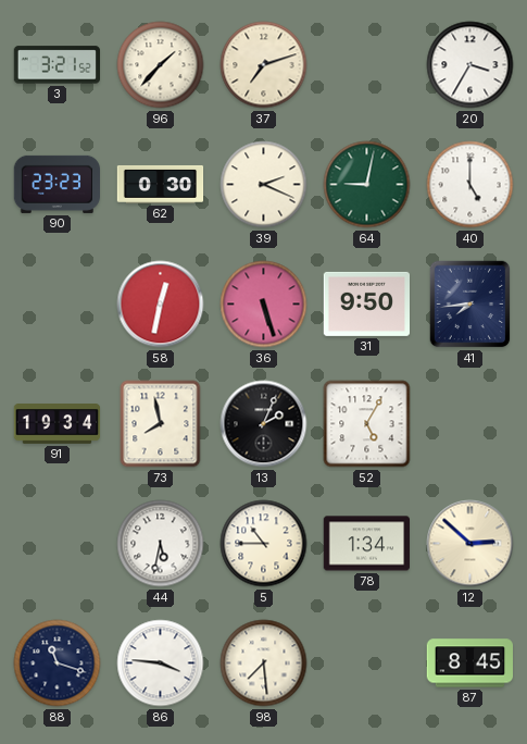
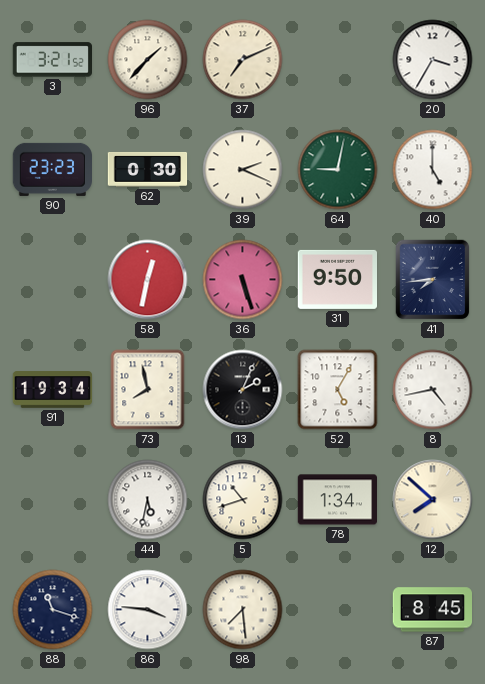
37: 7:12 -> 7:11
8: none -> 4:43
5: 10:45 -> 10:42
12: 2:52 -> 7:52
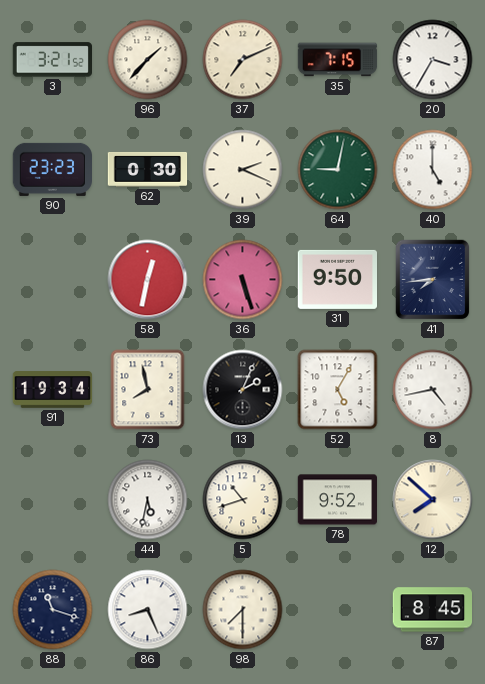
35: none -> 7:15
78: 1:34 -> 9:52
86: 3:46 -> 8:26
98: 7:29 -> 7:30
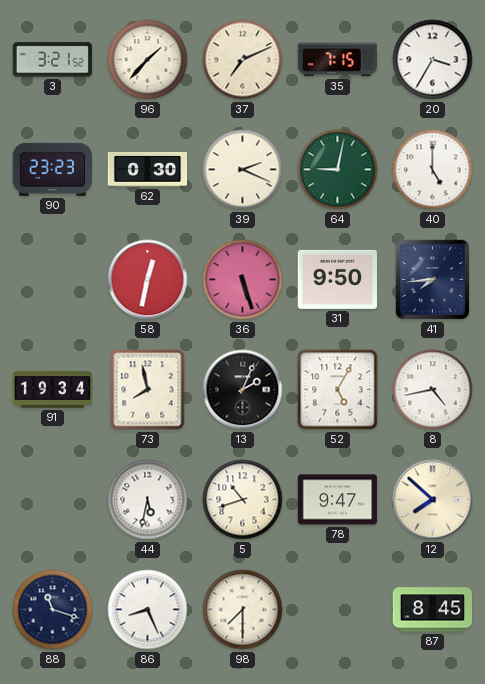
78: 9:52 -> 9:47
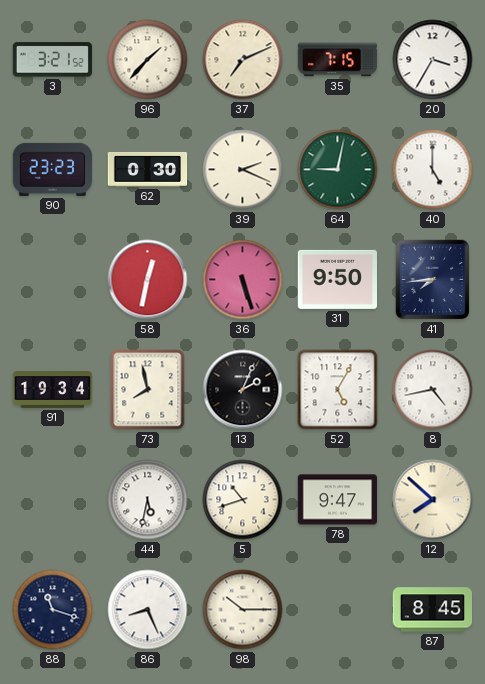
98: 7:30 -> 10:15
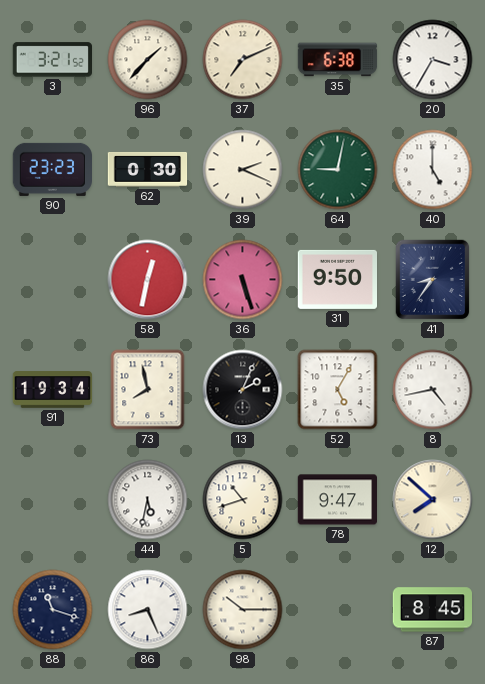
35: 7:15 -> 6:38
41: 7:44 -> 8:36
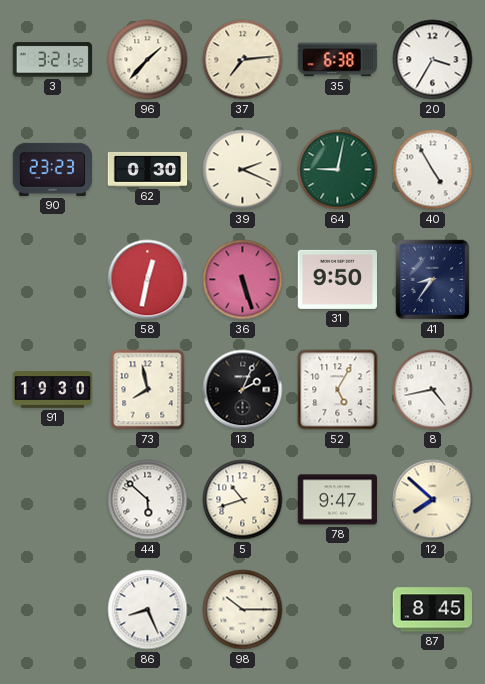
37: 7:11 -> 7:14
40: 5:00 -> 4:55
91: 19:34 -> 19:30
44: 5:32 -> 5:52
88: 11:18 -> none
